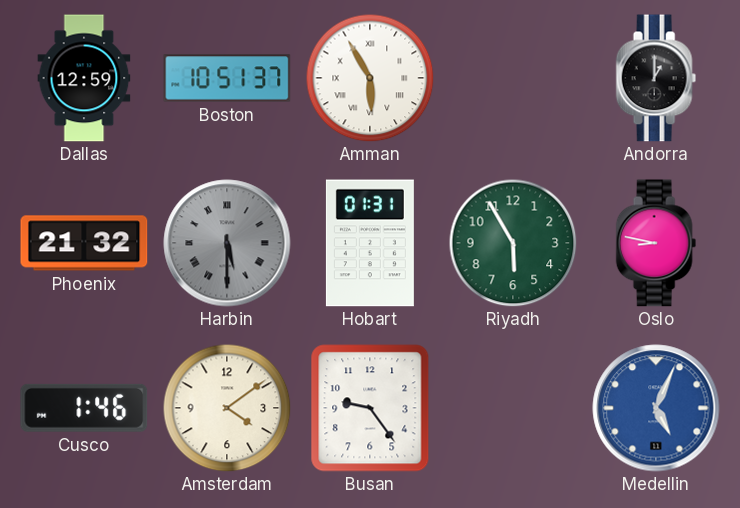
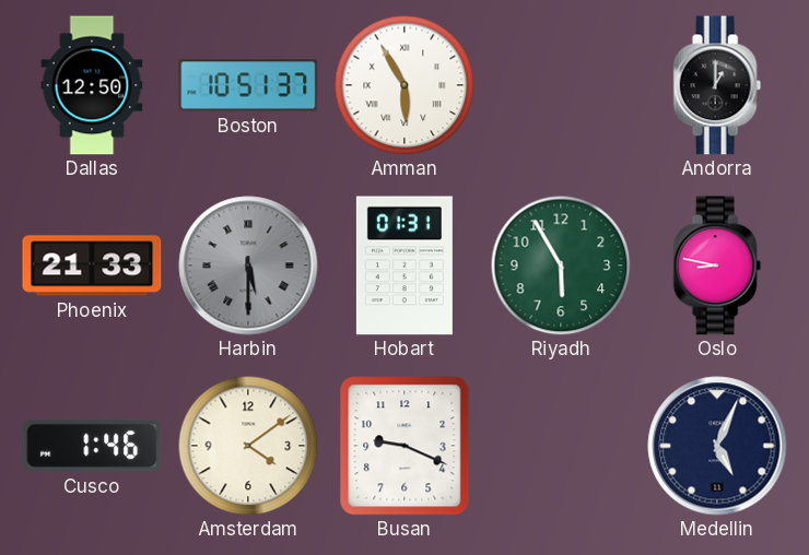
Dallas: 12:59 -> 12:50
Phoenix: 21:32 -> 21:33
Busan: 9:24 -> 9:19
Medellin dial: blue -> navy
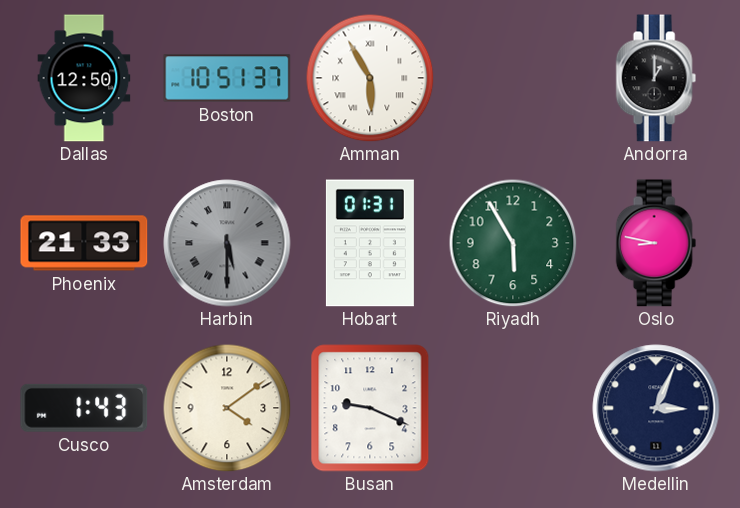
Cusco: 1:46 -> 1:43
Medellin: 5:04 -> 3:04
